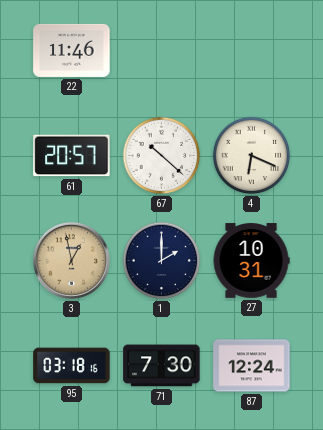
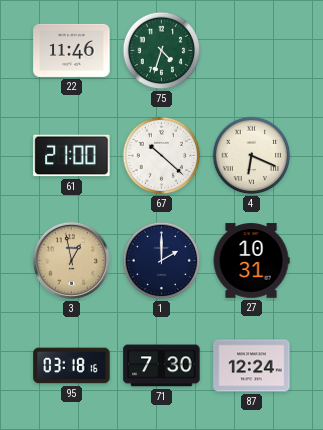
75: none -> 4:33
61: 20:57 -> 21:00
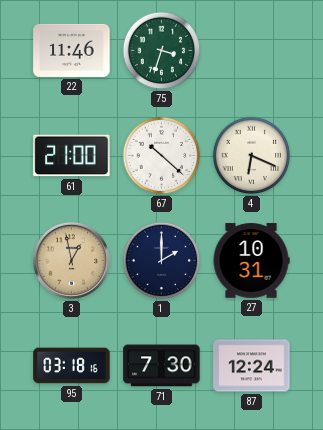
75: 4:33 -> 3:33
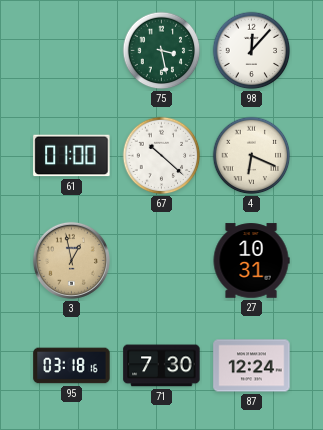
22: 11:46 -> none
75: 3:33 -> 3:28
98: none -> 12:07
61: 21:00 -> 01:00
1: 2:00 -> none
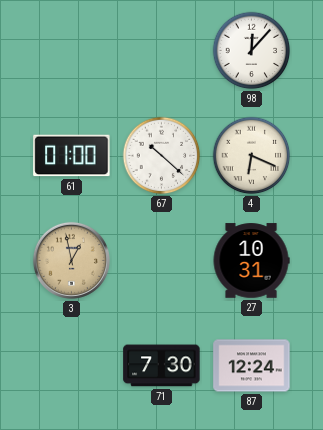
75: 3:28 -> none
95: 03:18 -> none
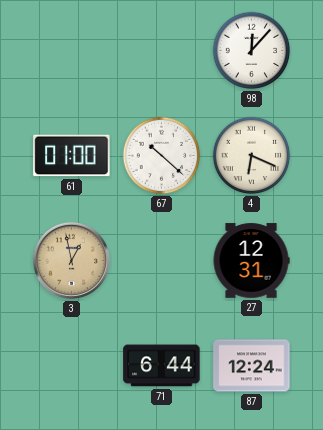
27: 10:31 -> 12:31
71: 7:30 -> 6:44
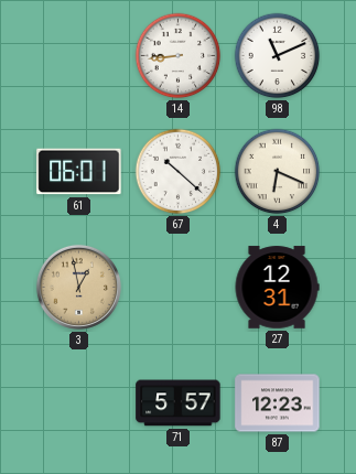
14: none -> 8:44
98: 12:07 -> 11:11
61: 01:00 -> 06:01
71: 6:44 -> 5:57
87: 12:24 -> 12:23
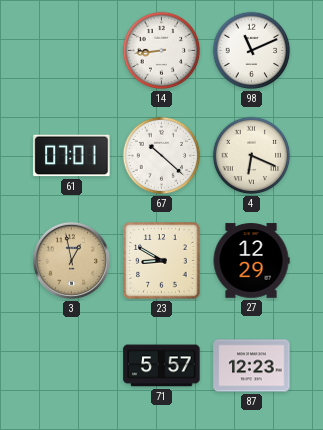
61: 06:01 -> 07:01
23: none -> 8:50
27: 12:31 -> 12:29
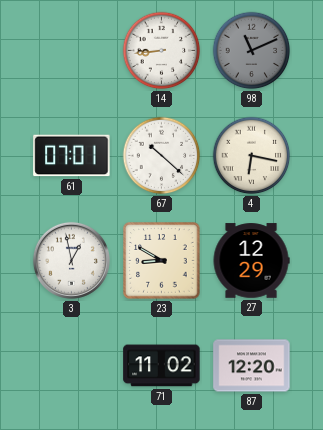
98 dial: white -> grey
4: 6:19 -> 6:17
3 dial: champagne -> white
71: 5:57 -> 11:02
87: 12:23 -> 12:20
